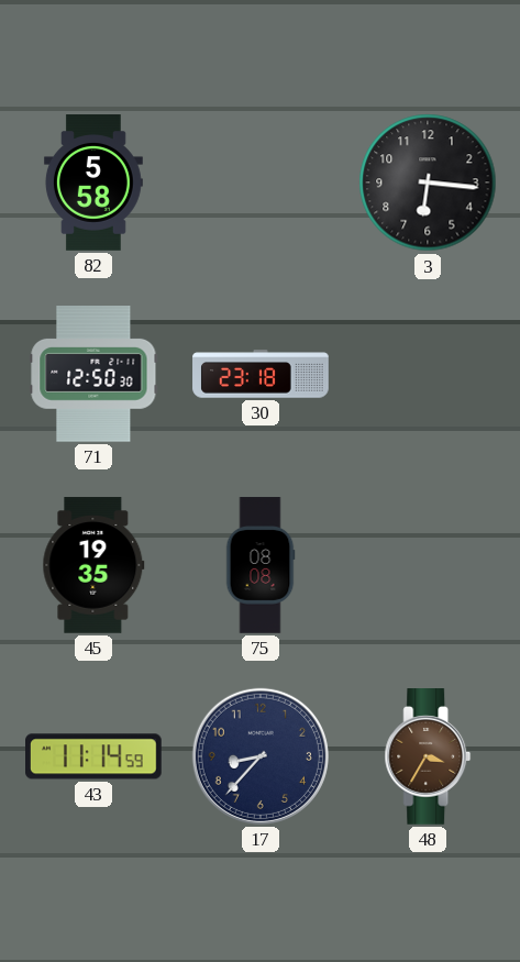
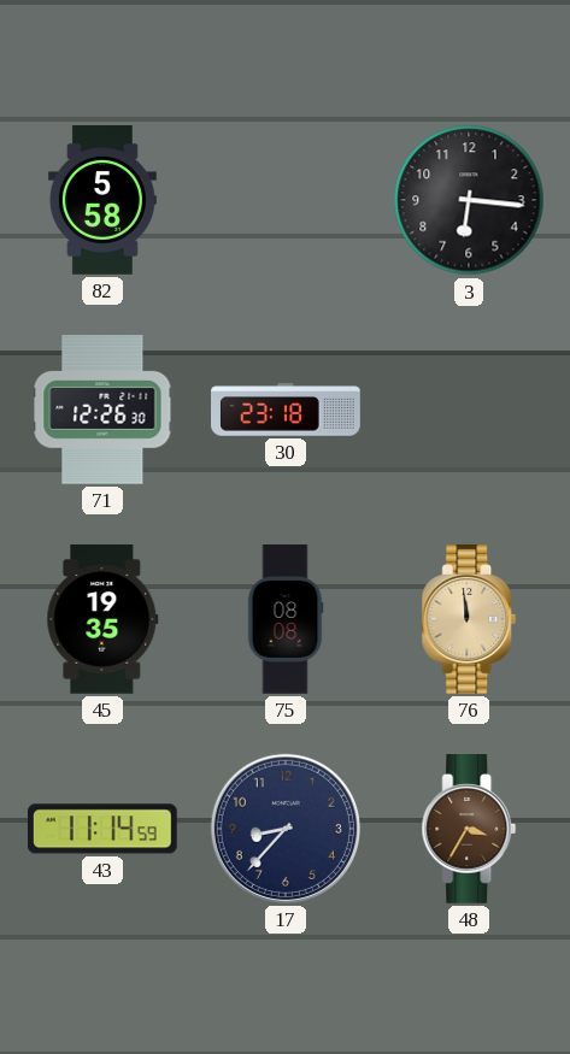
71: 12:50 -> 12:26
76: none -> 11:59
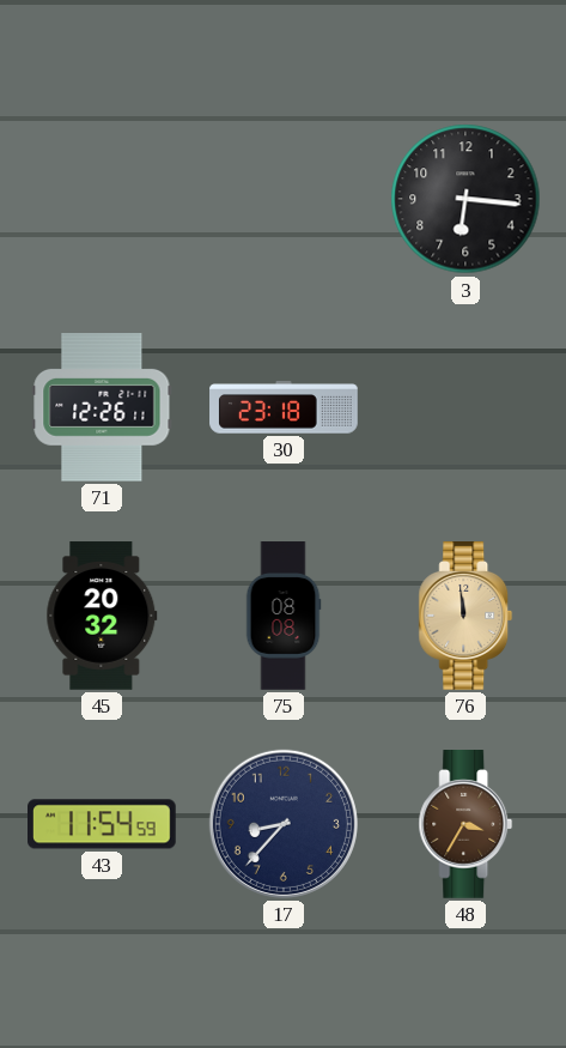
82: 5:58 -> none
71: 12:26:30 -> 12:26:11
45: 19:35 -> 20:32
43: 11:14 -> 11:54
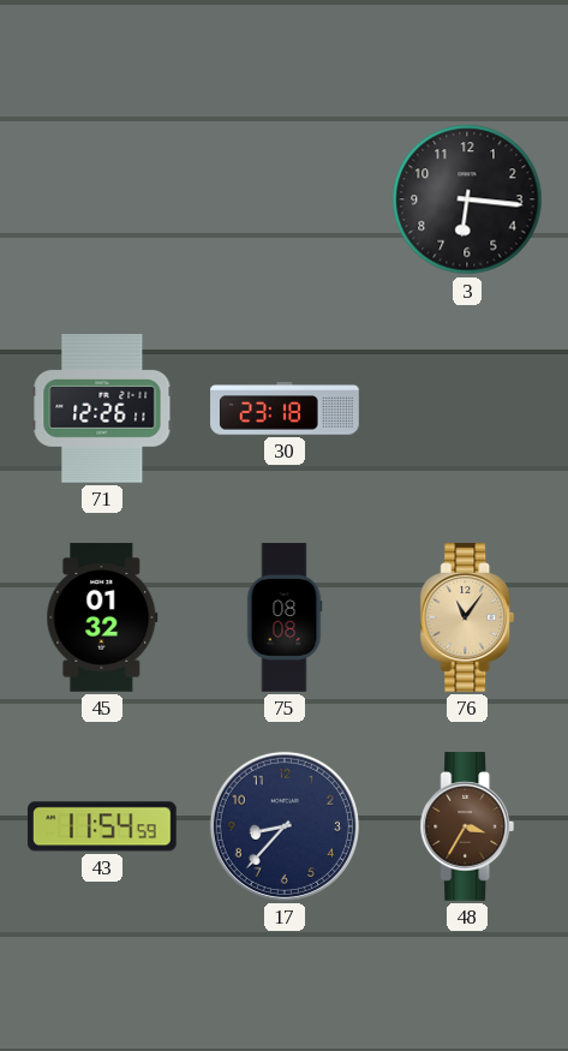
45: 20:32 -> 01:32
76: 11:59 -> 11:06
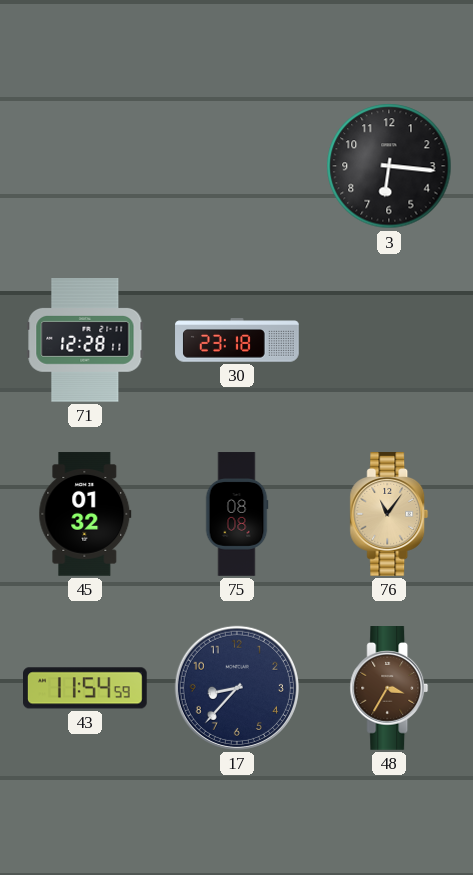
71: 12:26 -> 12:28
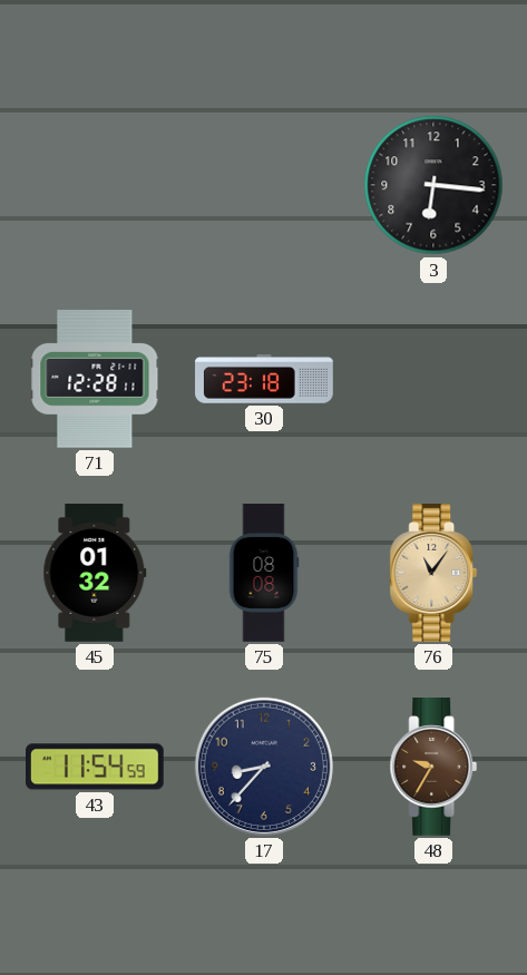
48: 3:35 -> 9:35
